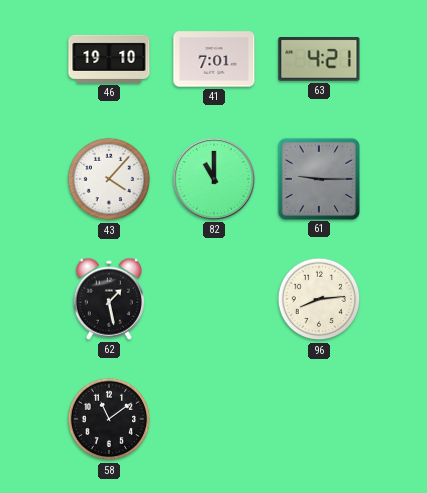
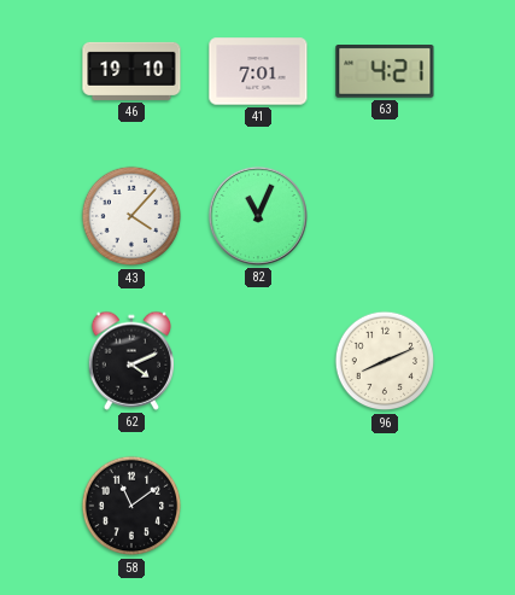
82: 11:00 -> 11:04
61: 9:15 -> none
62: 1:28 -> 4:11
96: 8:14 -> 8:11
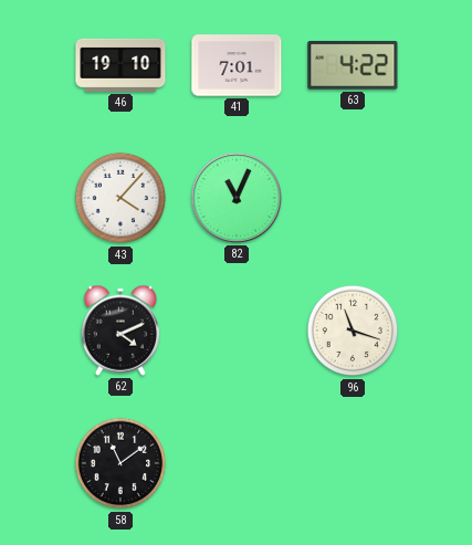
63: 4:21 -> 4:22
96: 8:11 -> 11:18
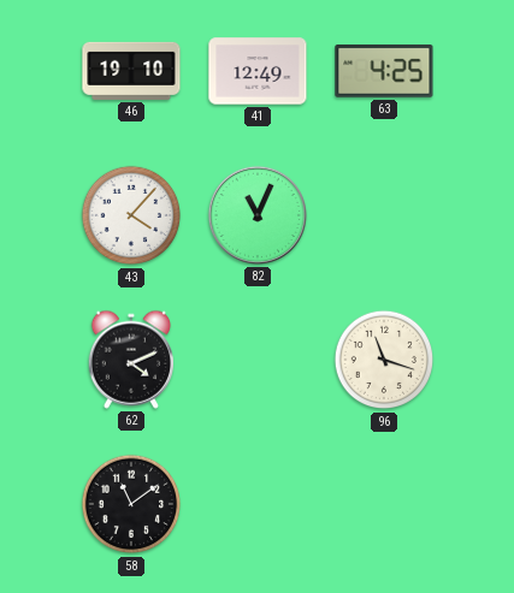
41: 7:01 -> 12:49
63: 4:22 -> 4:25
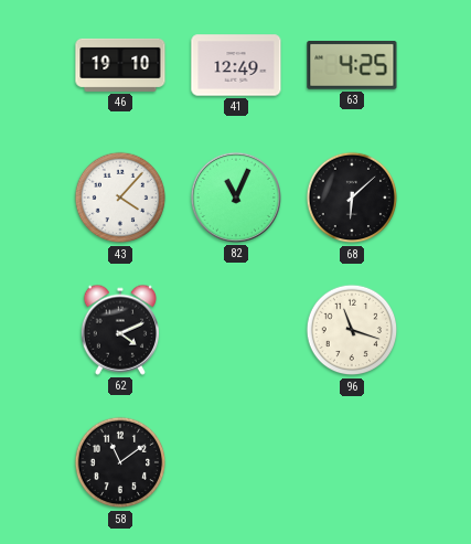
68: none -> 6:08
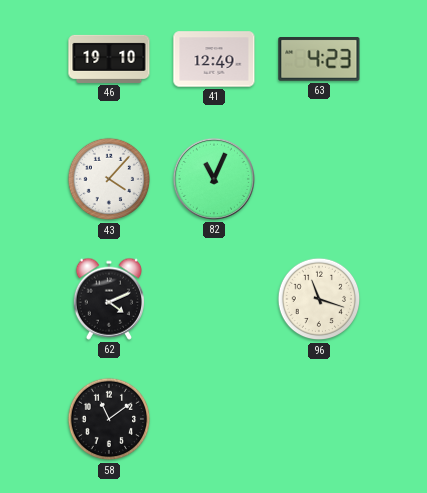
63: 4:25 -> 4:23
68: 6:08 -> none
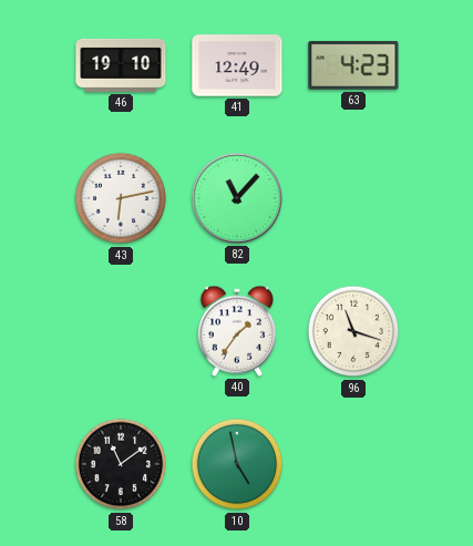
43: 4:07 -> 6:13
82: 11:04 -> 11:07
62: 4:11 -> none
40: none -> 1:36
10: none -> 4:58
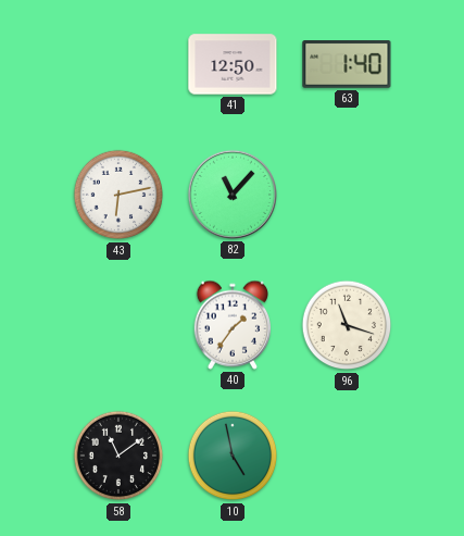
46: 19:10 -> none
41: 12:49 -> 12:50
63: 4:23 -> 1:40
